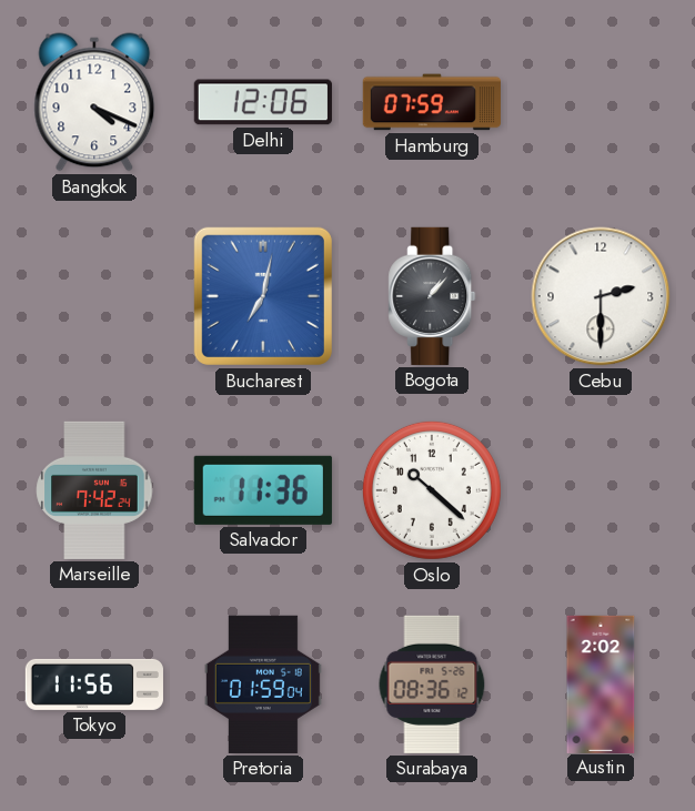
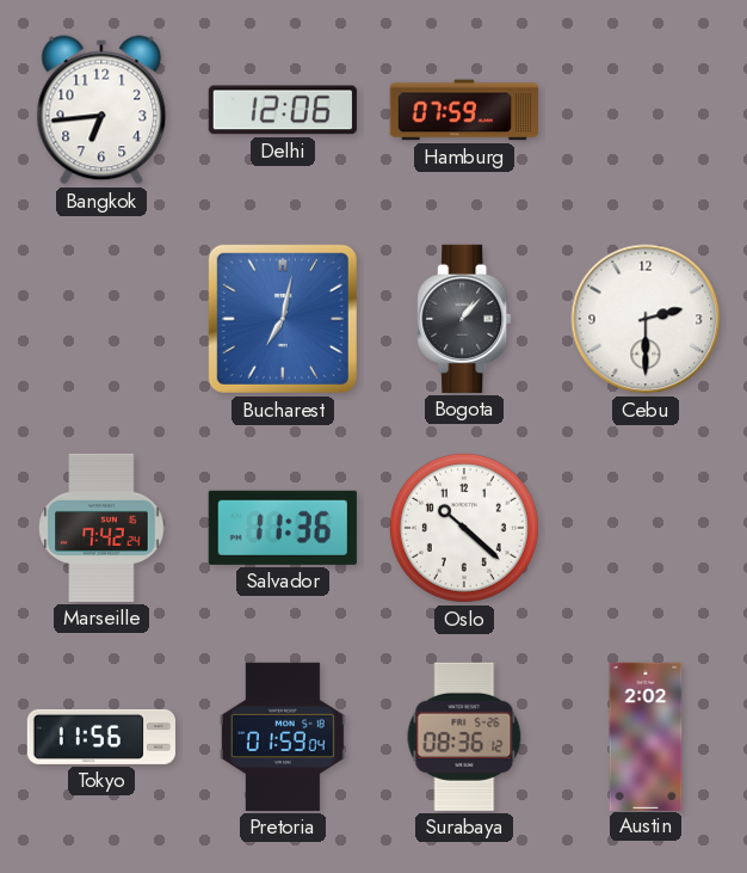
Bangkok: 4:19 -> 6:44
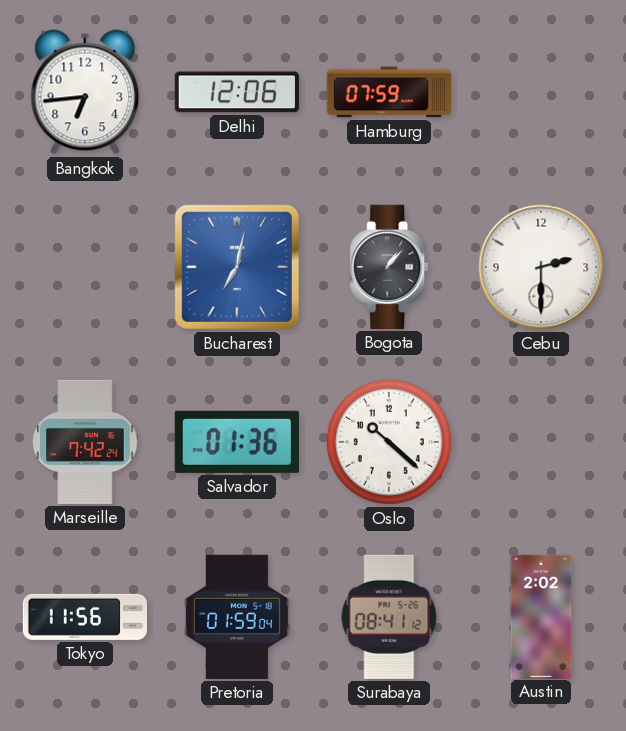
Salvador: 11:36 -> 01:36
Surabaya: 08:36 -> 08:41
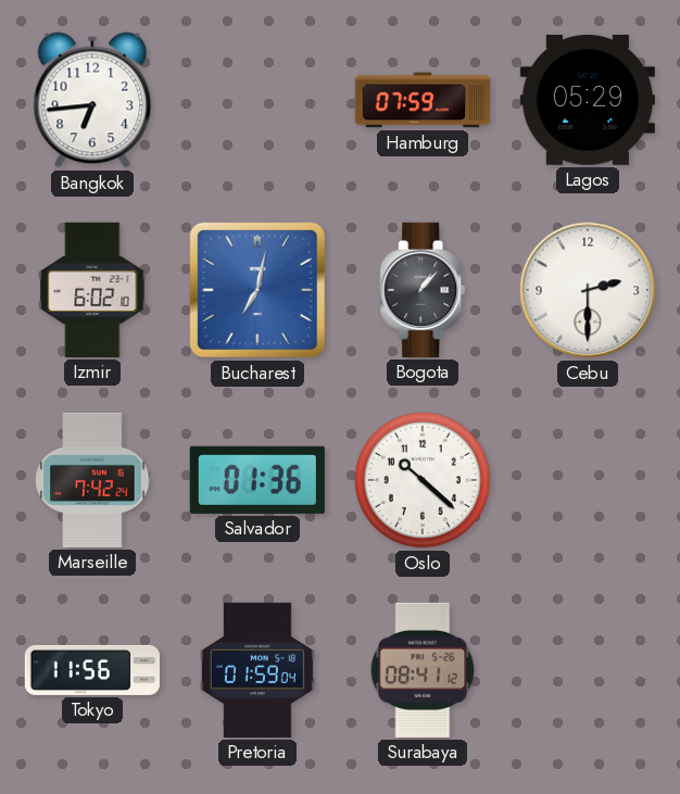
Delhi: 12:06 -> none
Lagos: none -> 05:29
Izmir: none -> 6:02
Austin: 2:02 -> none
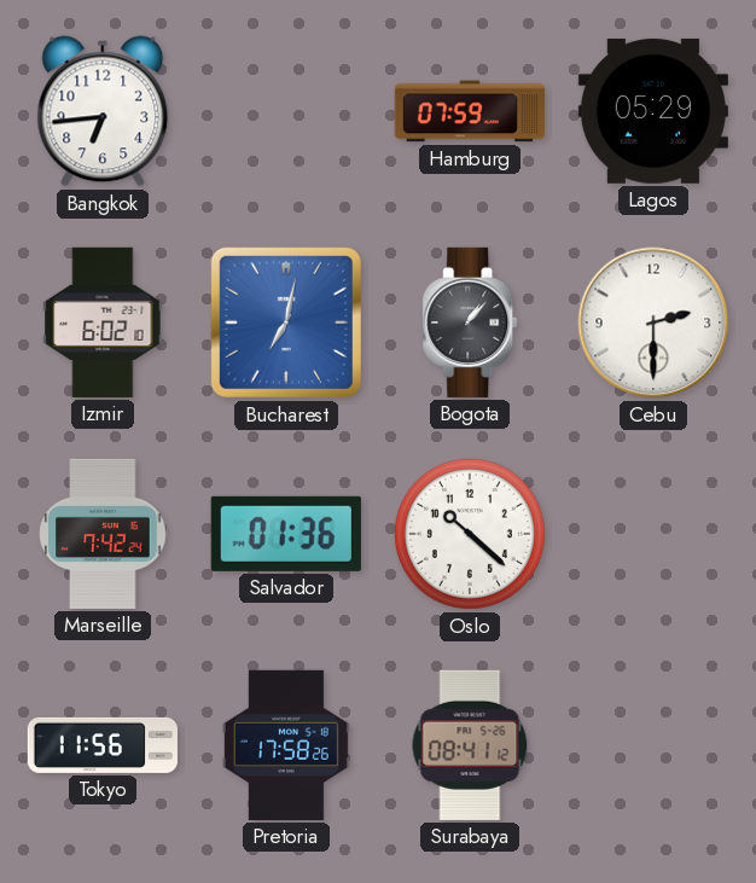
Pretoria: 01:59 -> 17:58
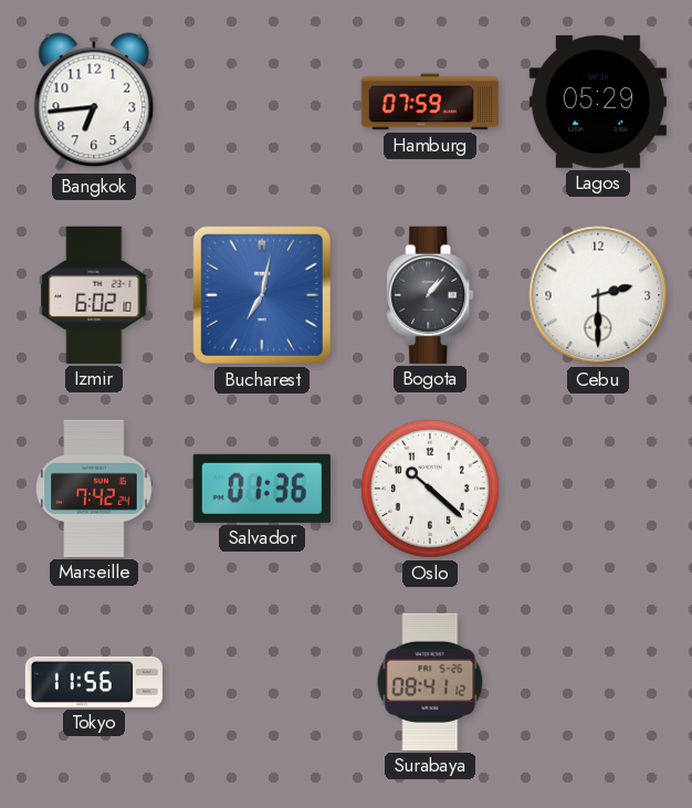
Pretoria: 17:58 -> none
